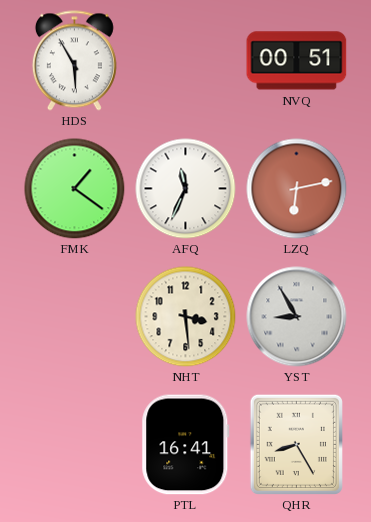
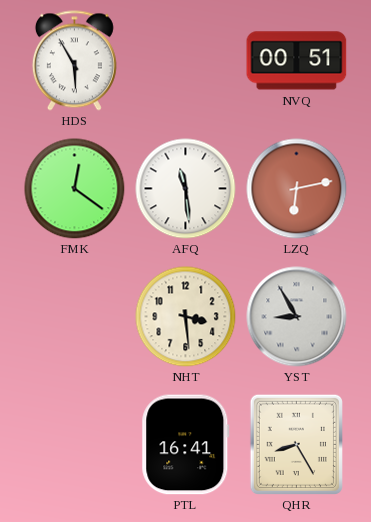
FMK: 1:21 -> 12:21
AFQ: 11:34 -> 11:29
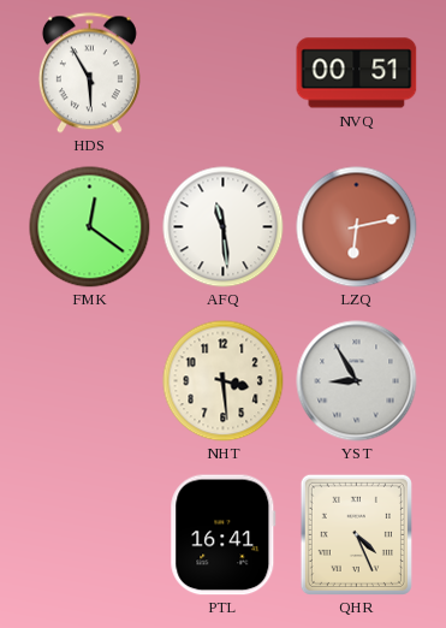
QHR: 8:25 -> 4:26
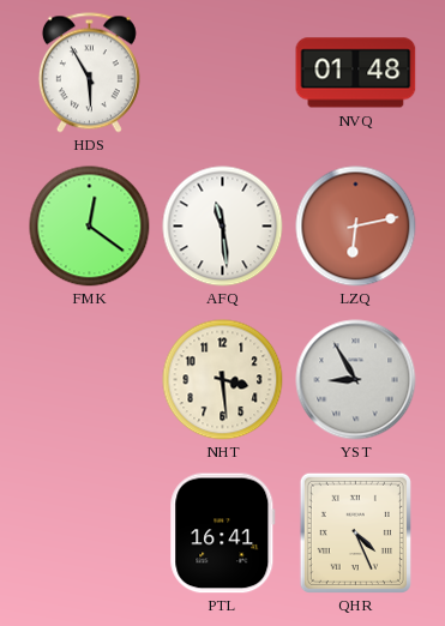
NVQ: 00:51 -> 01:48
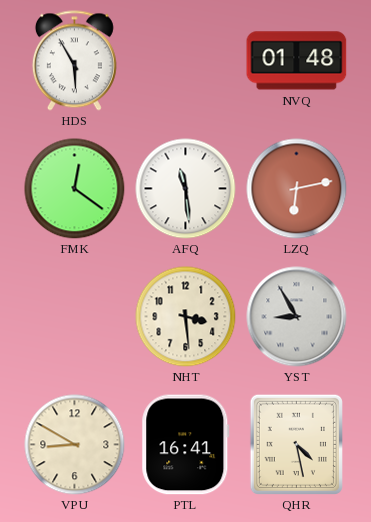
VPU: none -> 8:50
QHR: 4:26 -> 4:28
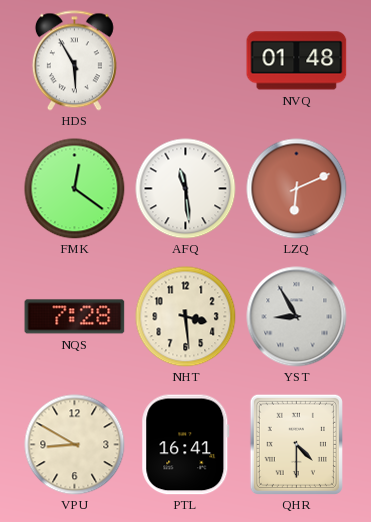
LZQ: 6:13 -> 6:11
NQS: none -> 7:28
QHR: 4:28 -> 4:30
